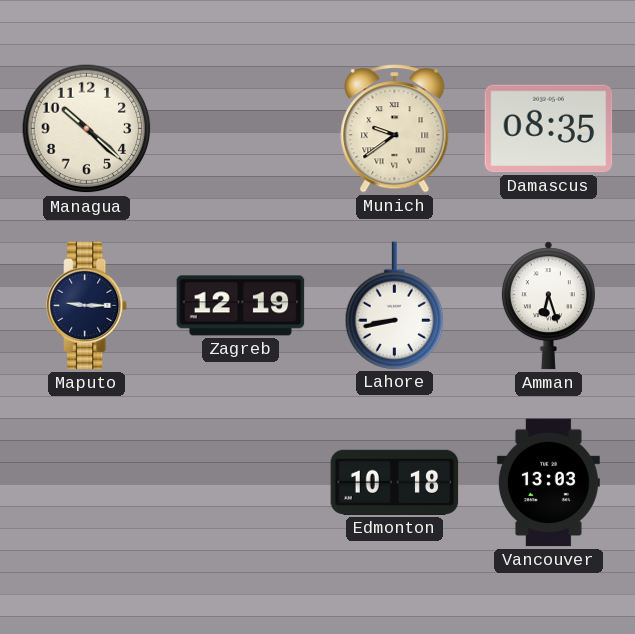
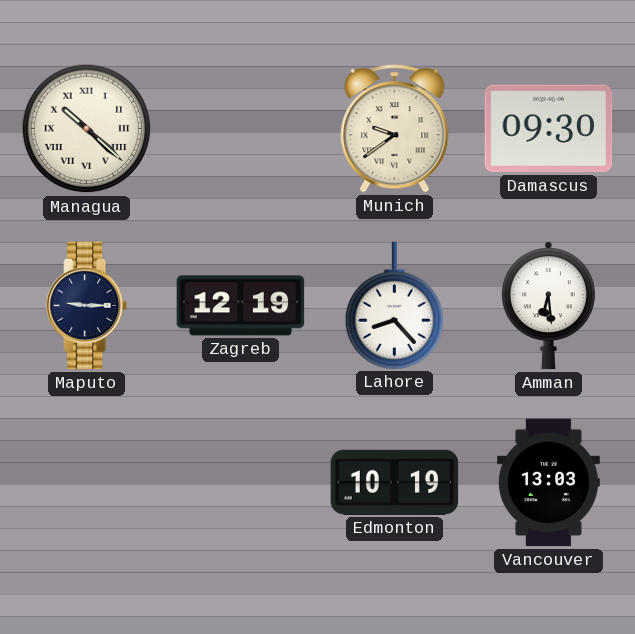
Managua numerals: Arabic -> Roman
Damascus: 08:35 -> 09:30
Lahore: 8:43 -> 8:23
Amman: 6:27 -> 6:29
Edmonton: 10:18 -> 10:19
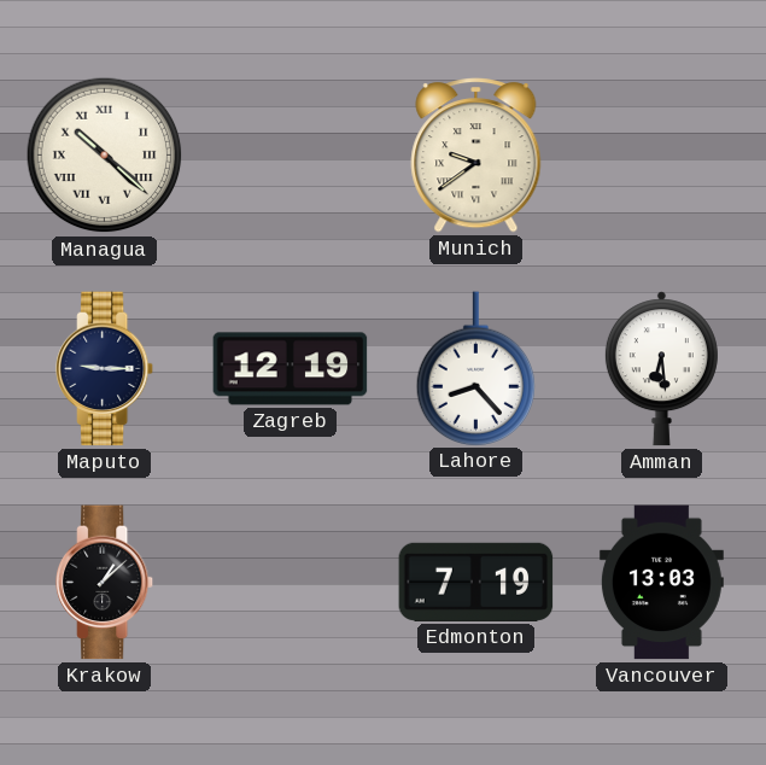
Damascus: 09:30 -> none
Krakow: none -> 1:08
Edmonton: 10:19 -> 7:19
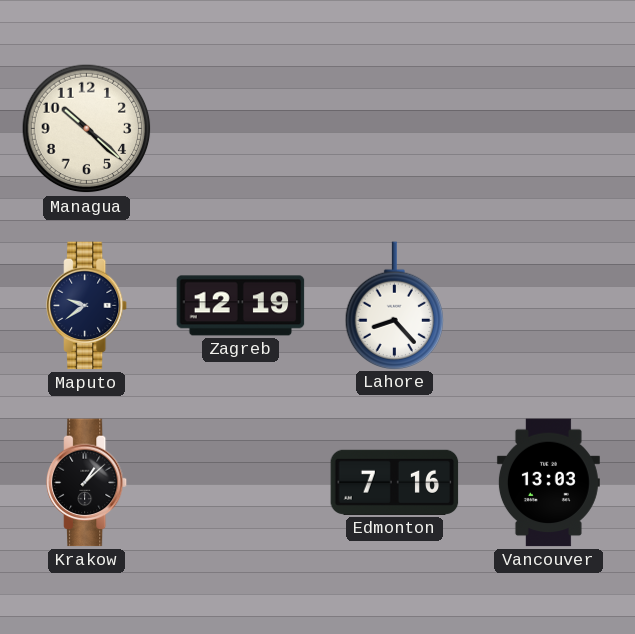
Managua numerals: Roman -> Arabic
Munich: 9:39 -> none
Maputo: 9:15 -> 9:39
Amman: 6:29 -> none
Edmonton: 7:19 -> 7:16
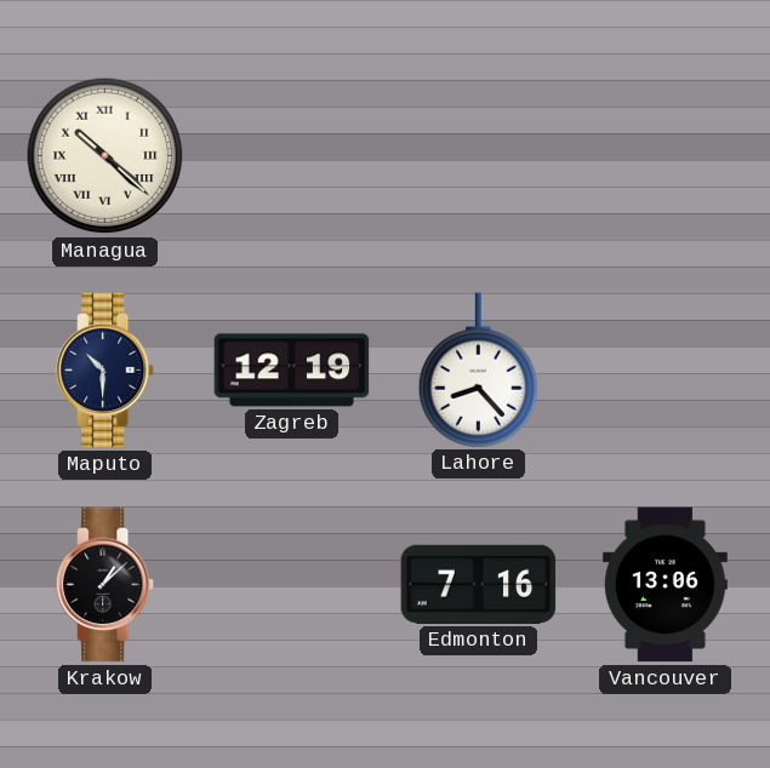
Managua numerals: Arabic -> Roman
Maputo: 9:39 -> 10:30
Vancouver: 13:03 -> 13:06
